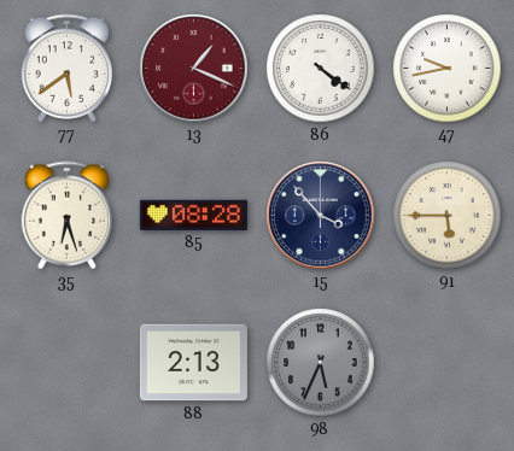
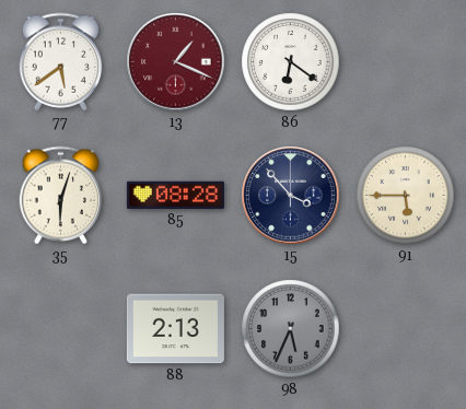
86: 4:21 -> 6:21
47: 9:43 -> none
35: 6:27 -> 6:03
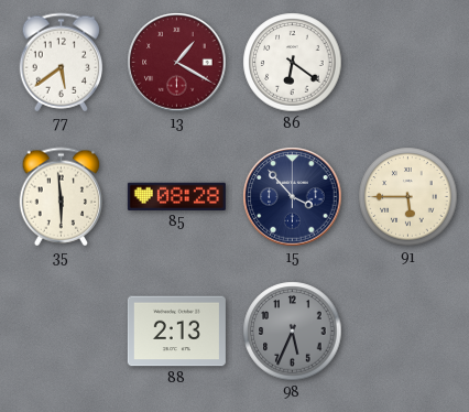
13: 1:19 -> 1:20
35: 6:03 -> 5:59
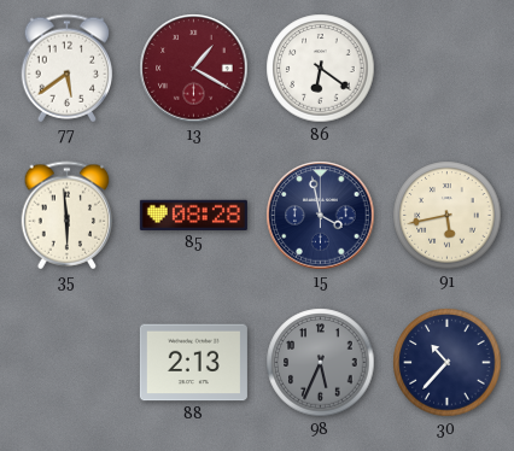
15: 3:53 -> 3:58
91: 5:45 -> 5:43
30: none -> 10:37
